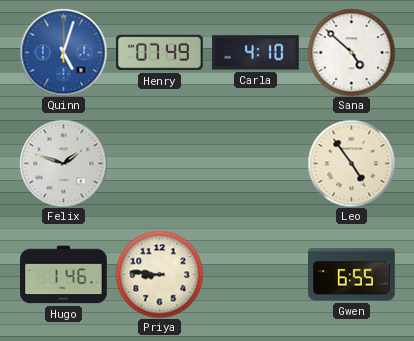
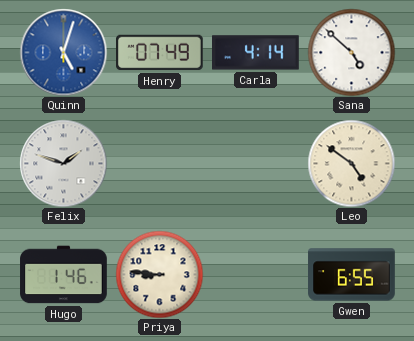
Carla: 4:10 -> 4:14
Leo: 4:54 -> 4:51
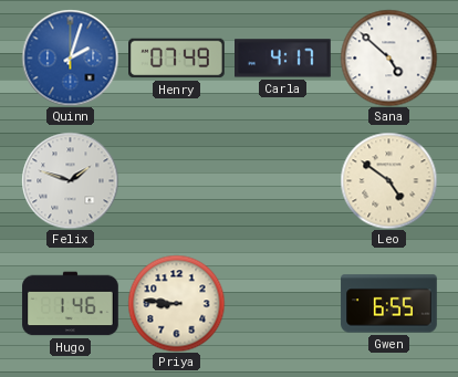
Quinn: 5:03 -> 2:03
Carla: 4:14 -> 4:17
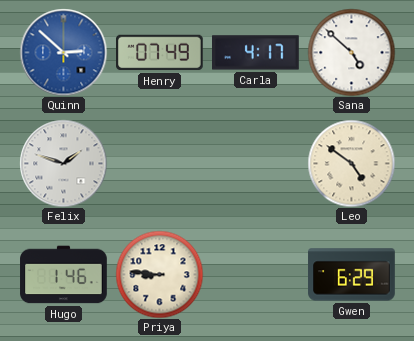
Quinn: 2:03 -> 2:52
Gwen: 6:55 -> 6:29
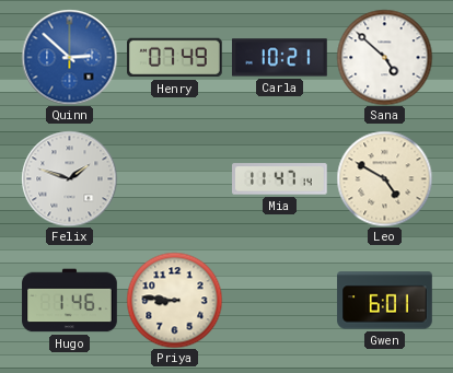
Carla: 4:17 -> 10:21
Mia: none -> 11:47
Leo: 4:51 -> 4:50
Gwen: 6:29 -> 6:01
